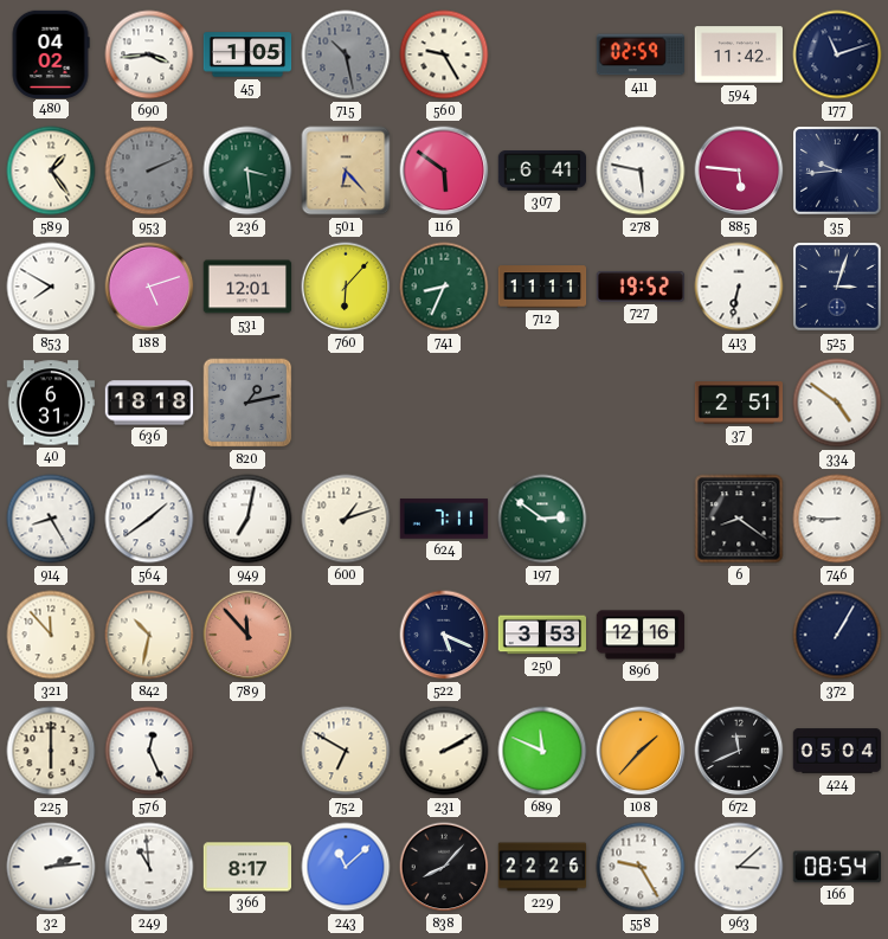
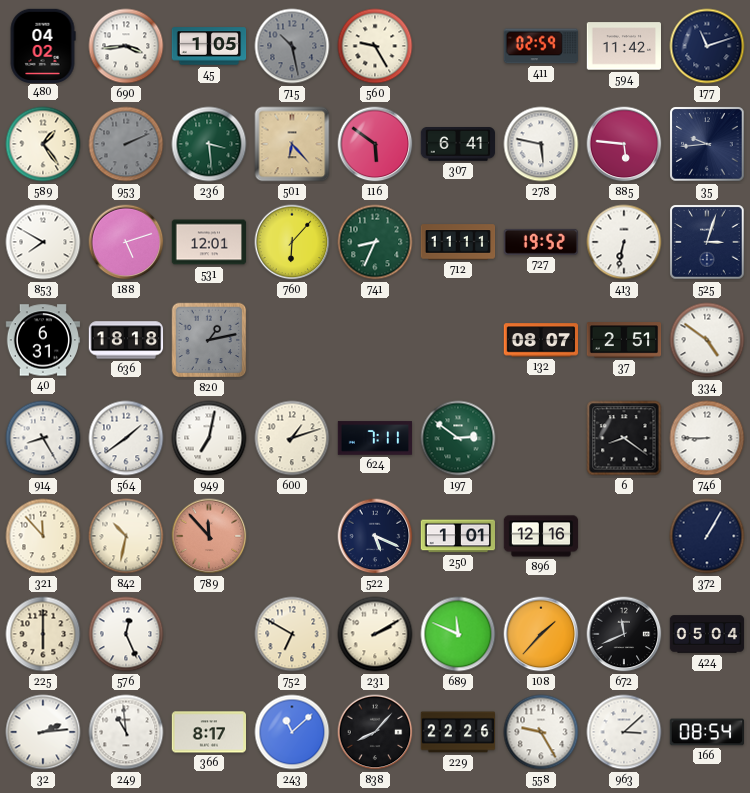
132: none -> 08:07
250: 3:53 -> 1:01
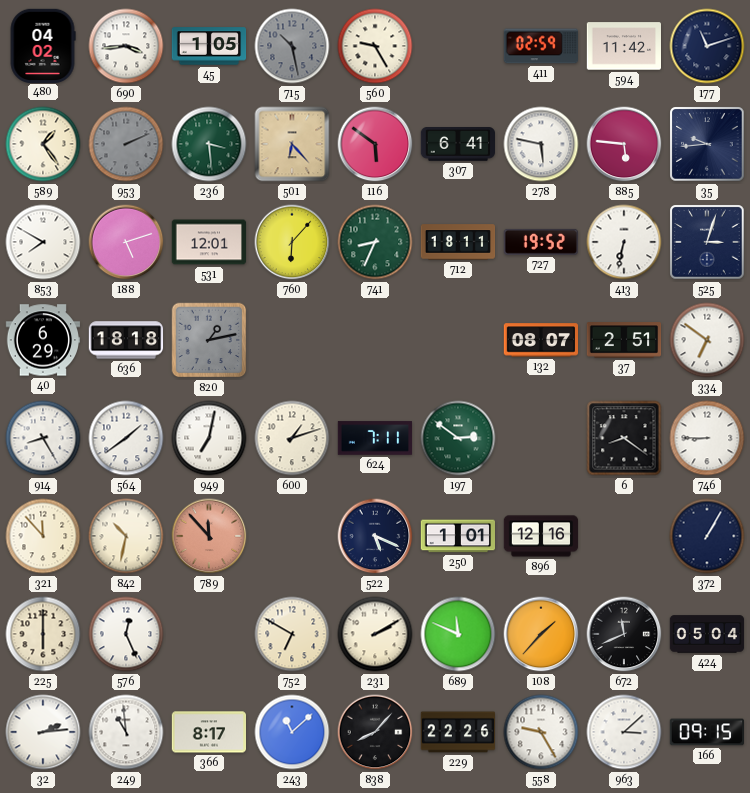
712: 11:11 -> 18:11
40: 6:31 -> 6:29
334: 4:51 -> 6:51
166: 08:54 -> 09:15
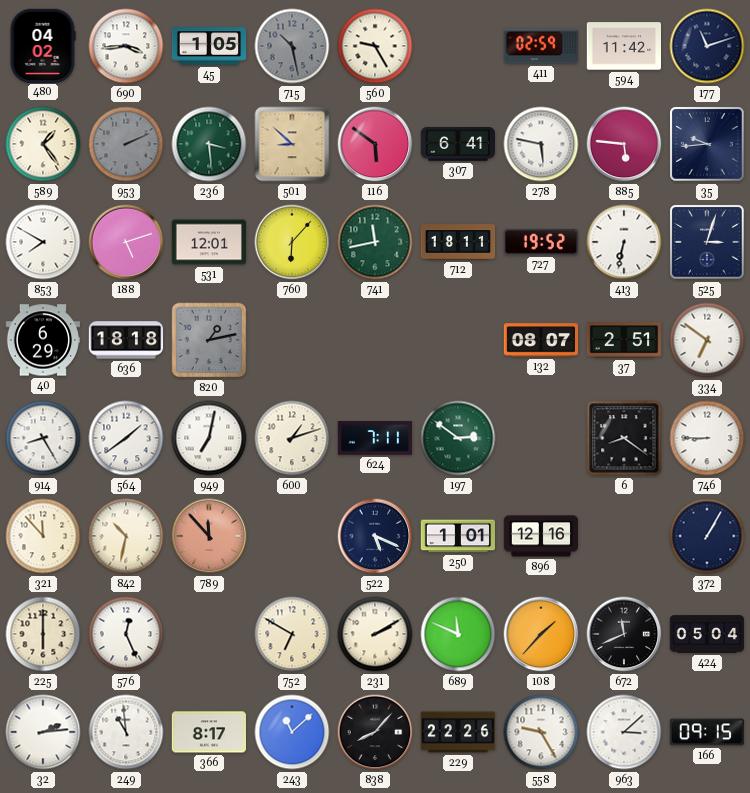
501: 6:23 -> 8:52
741: 8:34 -> 11:43
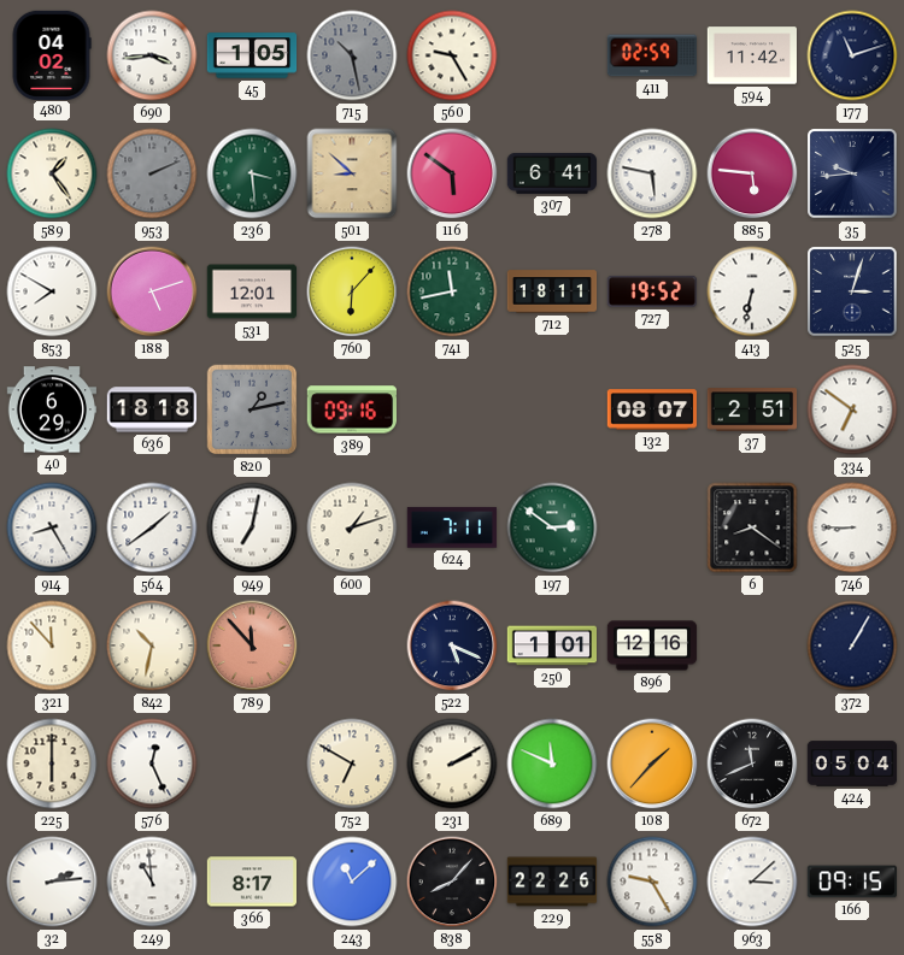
389: none -> 09:16
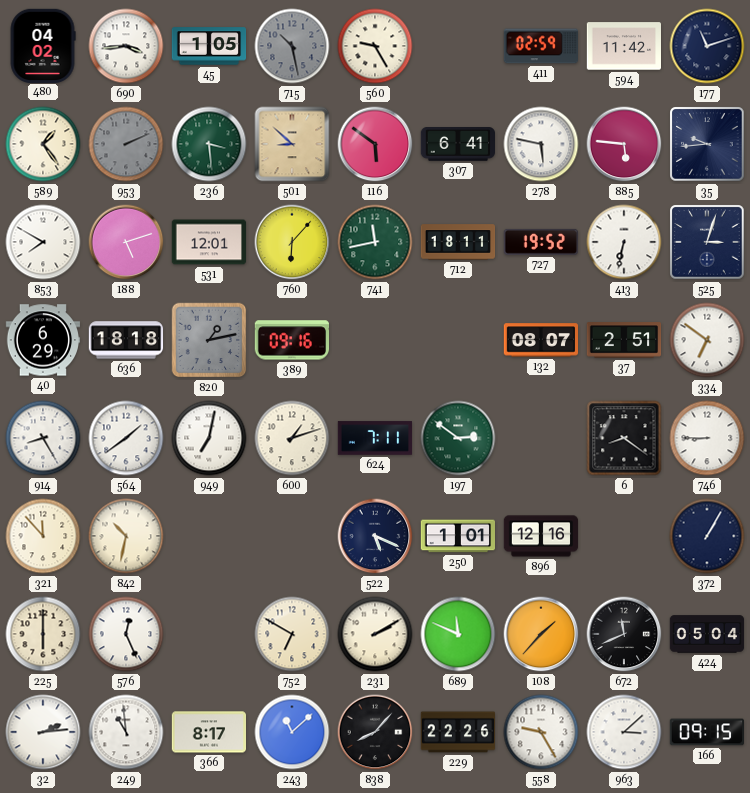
789: 11:53 -> none
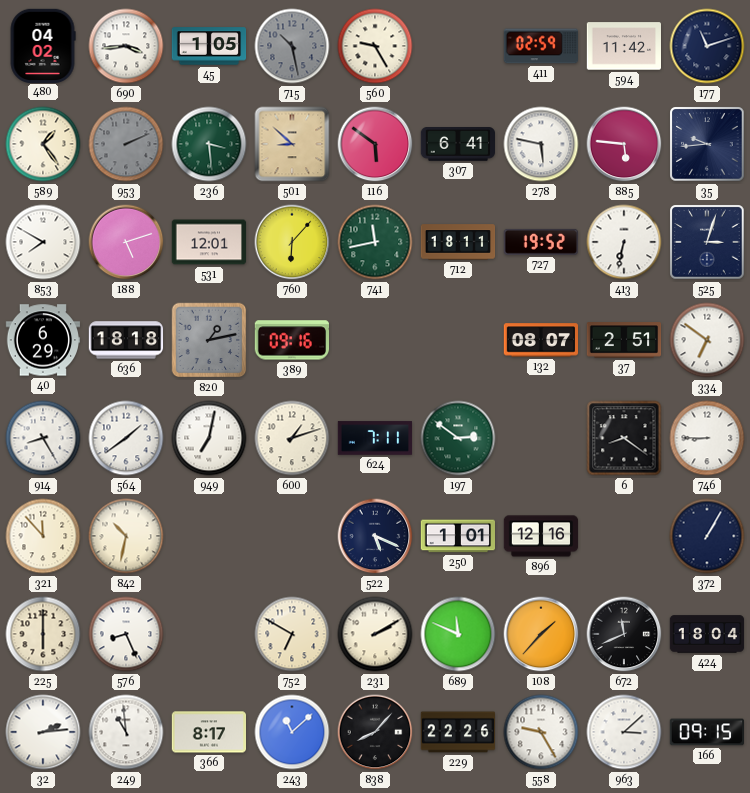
576: 12:26 -> 8:26
424: 05:04 -> 18:04
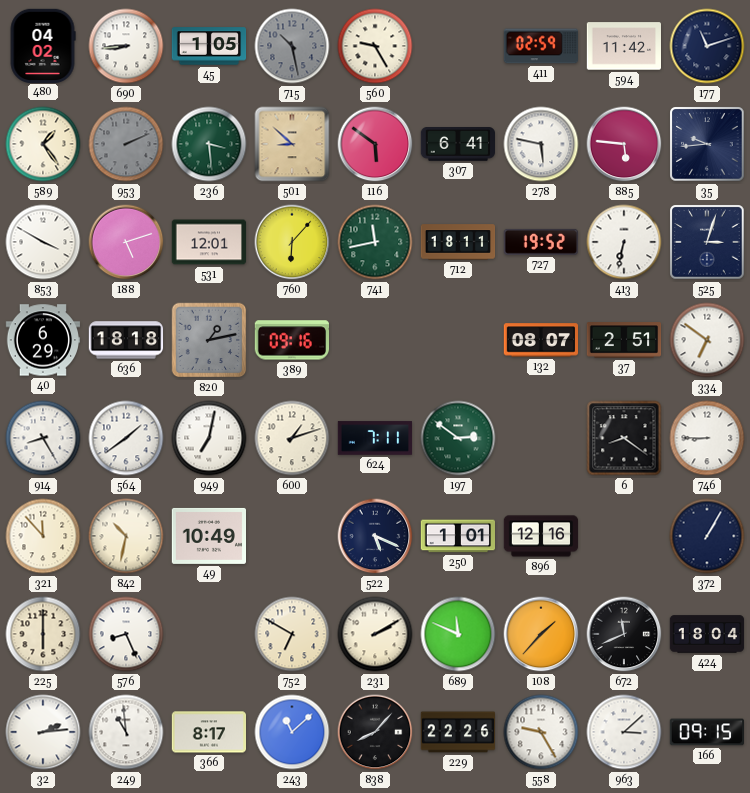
690: 3:44 -> 8:44
853: 7:50 -> 3:50
49: none -> 10:49
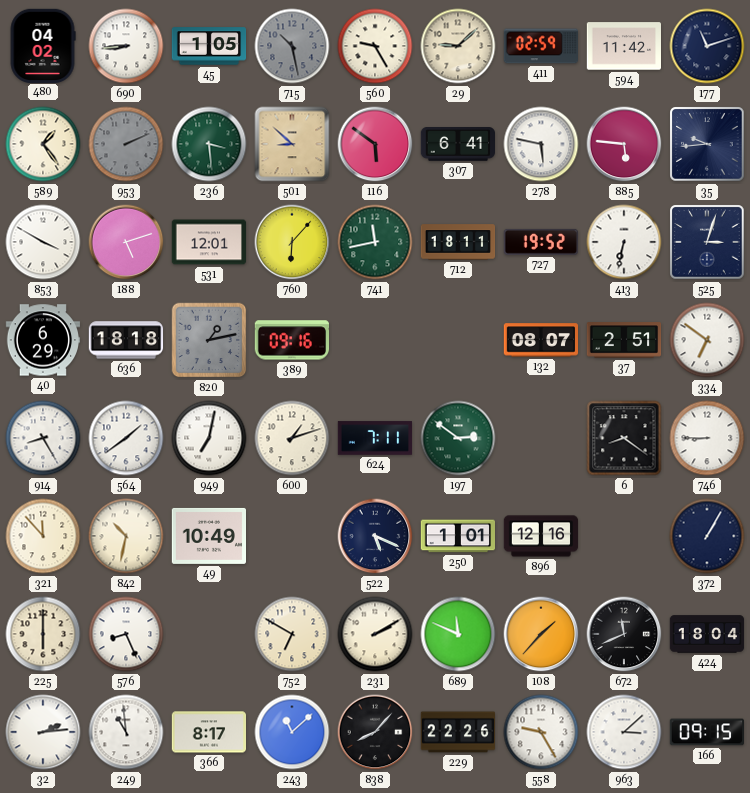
29: none -> 9:08
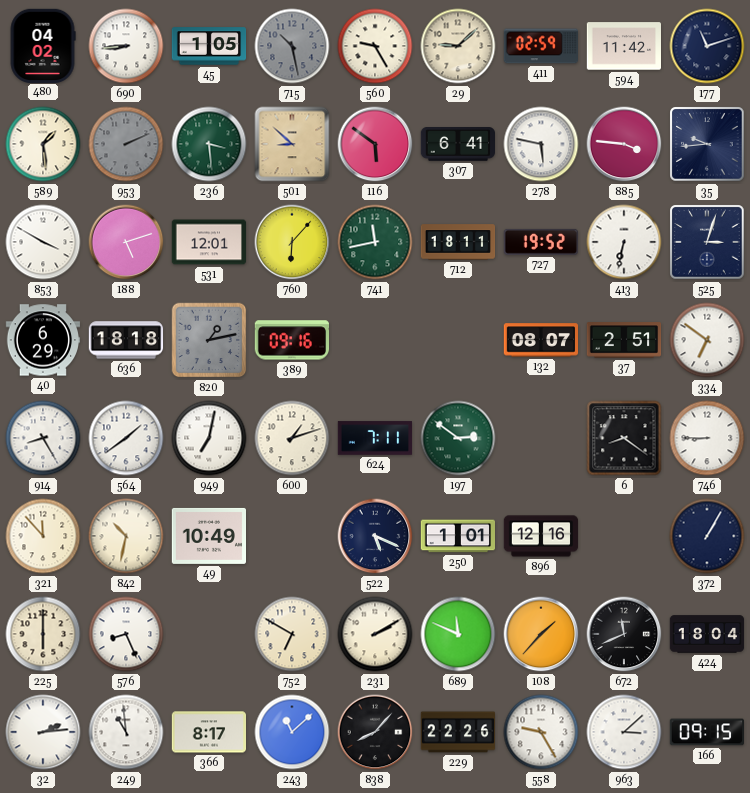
589: 1:24 -> 1:29
885: 5:46 -> 3:46
